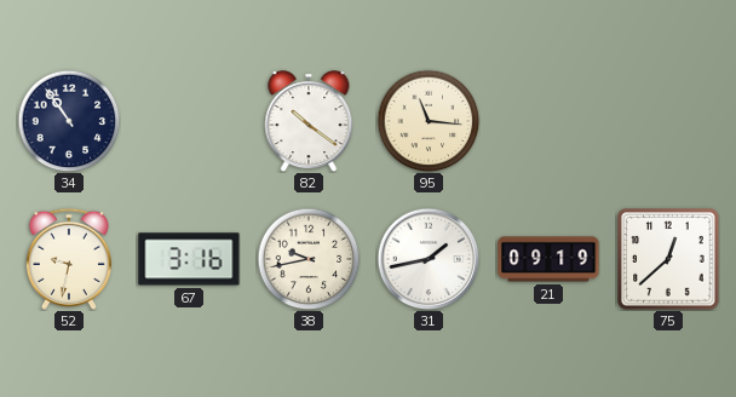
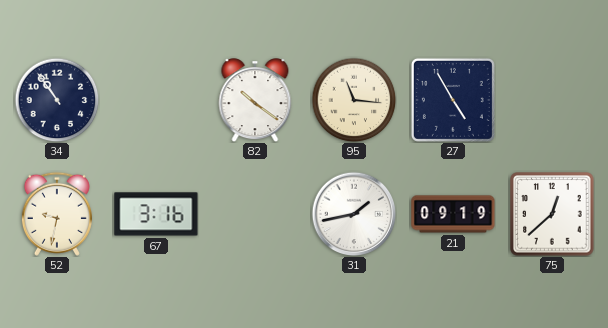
27: none -> 4:55
38: 9:43 -> none
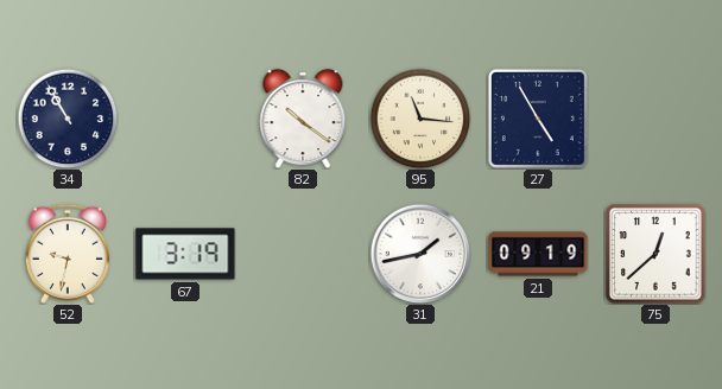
34: 10:54 -> 10:55
67: 3:16 -> 3:19
